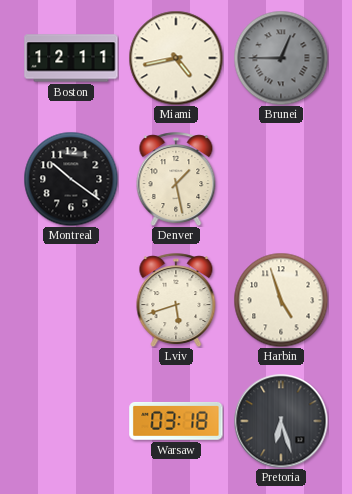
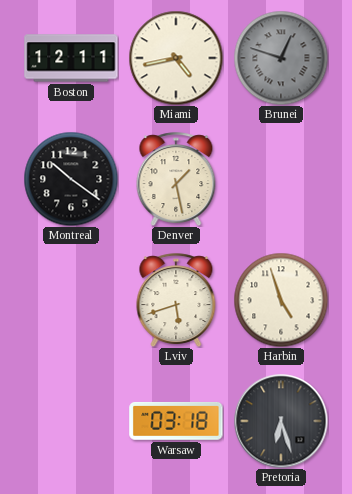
Brunei: 12:45 -> 12:48
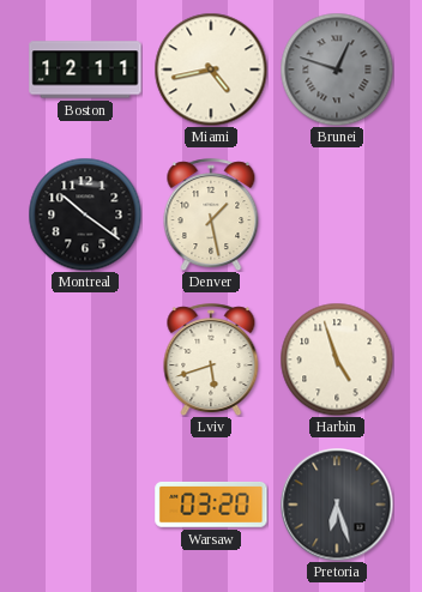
Warsaw: 03:18 -> 03:20
